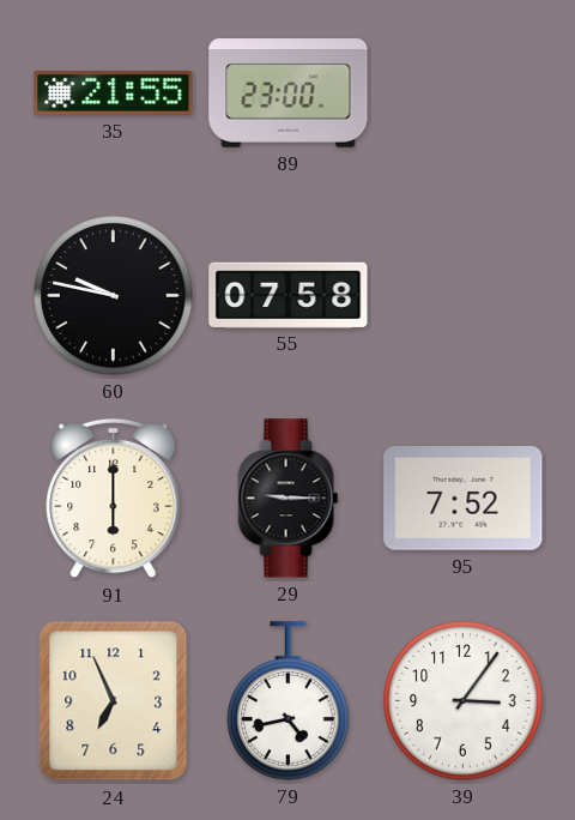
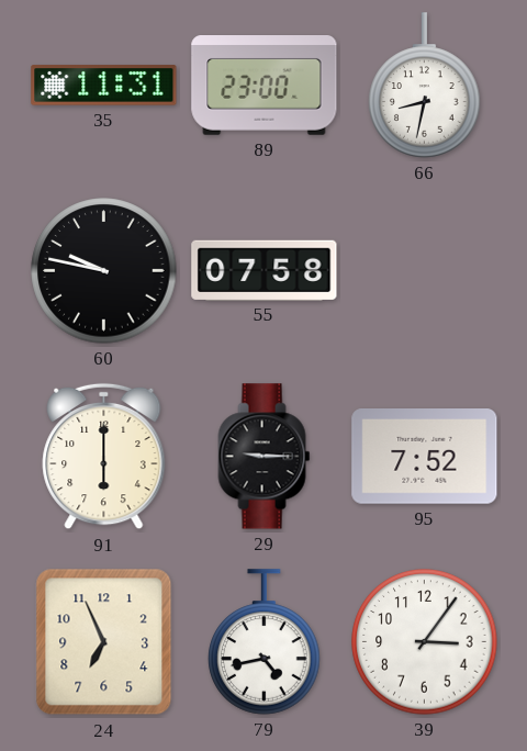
35: 21:55 -> 11:31
66: none -> 8:32
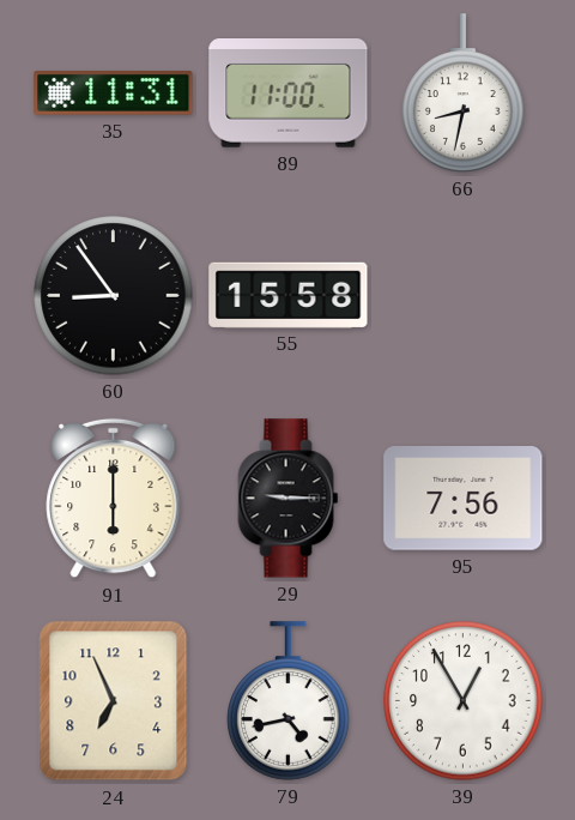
89: 23:00 -> 11:00
60: 9:47 -> 8:54
55: 07:58 -> 15:58
95: 7:52 -> 7:56
39: 3:06 -> 12:55
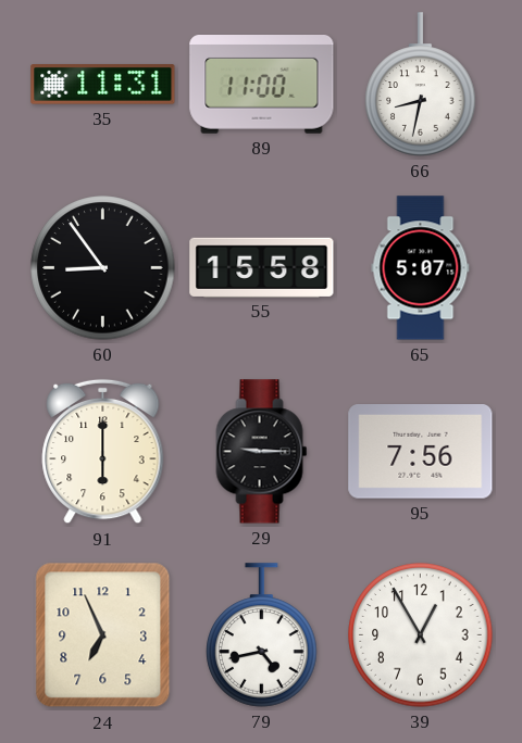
65: none -> 5:07
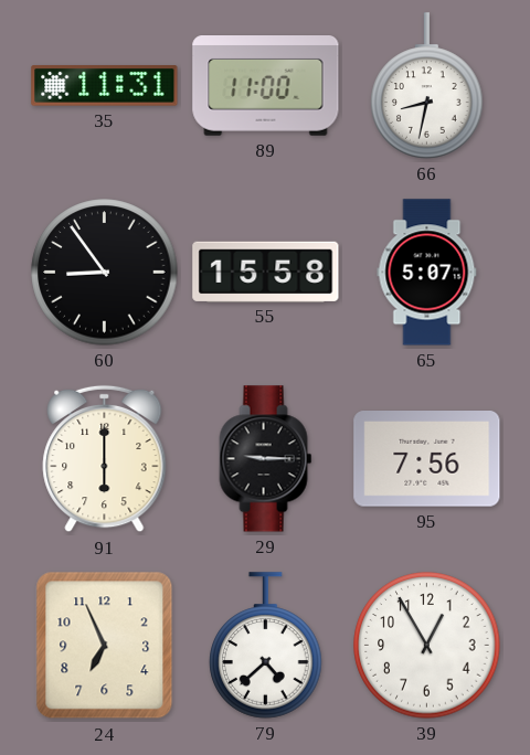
79: 4:43 -> 4:38
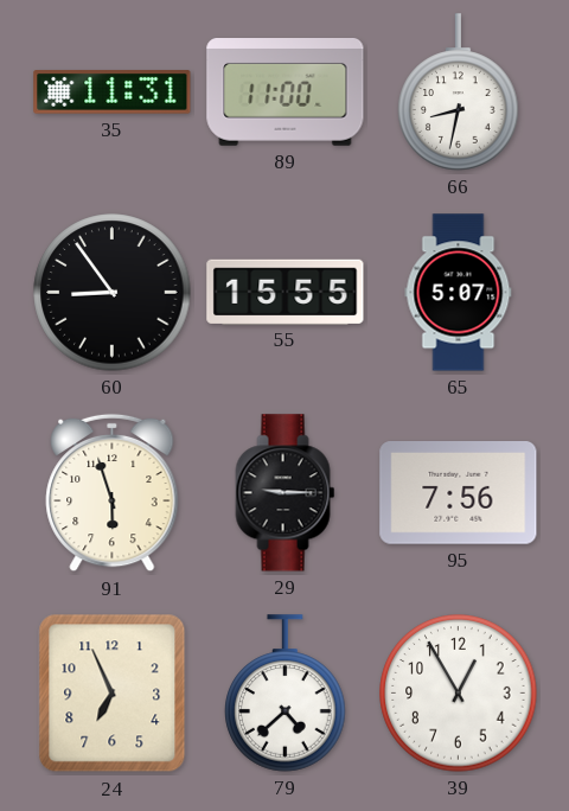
55: 15:58 -> 15:55
91: 6:00 -> 5:57
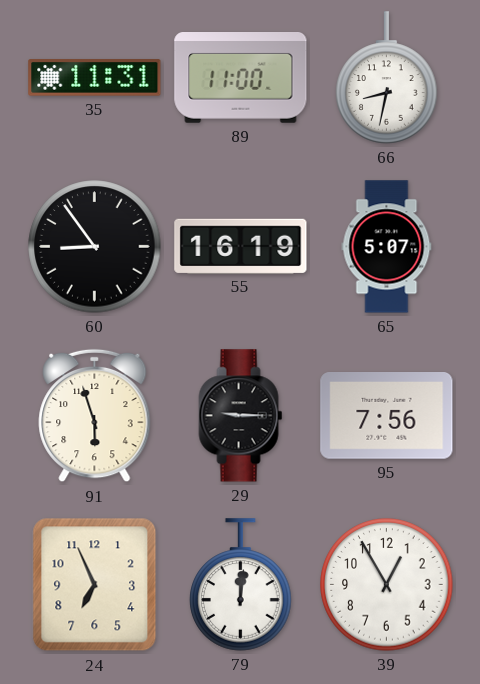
55: 15:55 -> 16:19
79: 4:38 -> 12:01
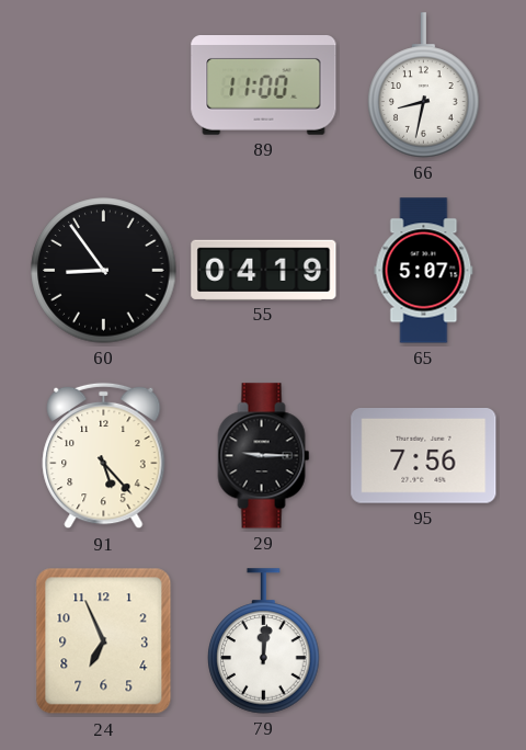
35: 11:31 -> none
55: 16:19 -> 04:19
91: 5:57 -> 5:23
39: 12:55 -> none
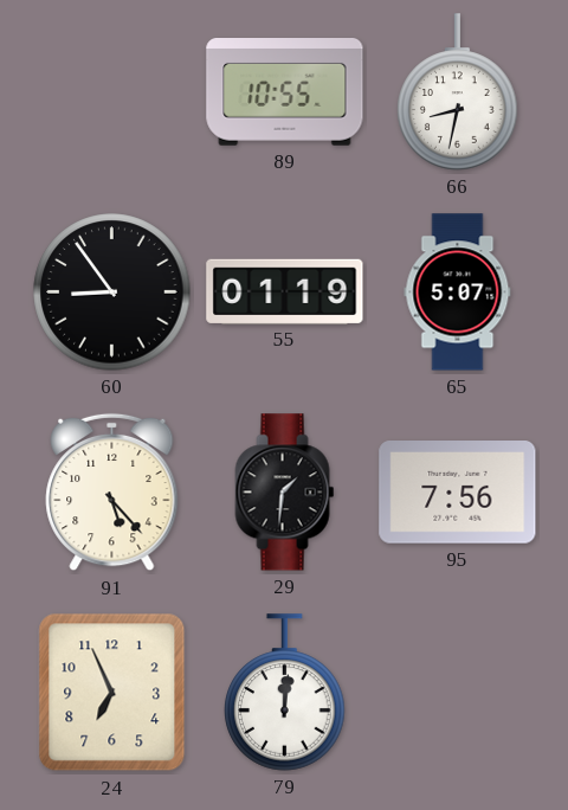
89: 11:00 -> 10:55
55: 04:19 -> 01:19
29: 9:15 -> 1:31
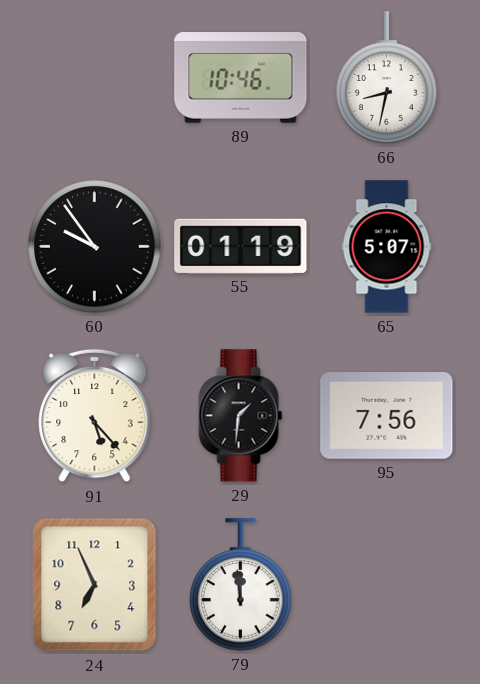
89: 10:55 -> 10:46
60: 8:54 -> 9:54
79: 12:01 -> 11:59
